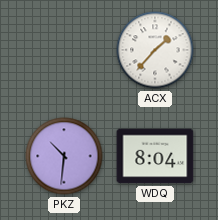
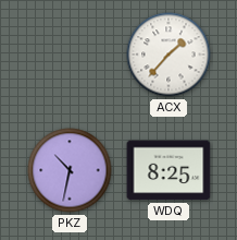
PKZ: 10:31 -> 10:32
WDQ: 8:04 -> 8:25
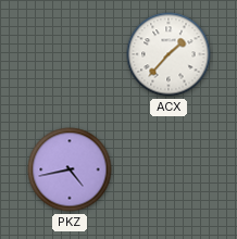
PKZ: 10:32 -> 4:43
WDQ: 8:25 -> none
